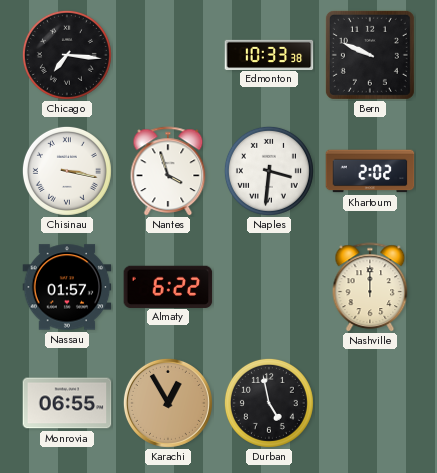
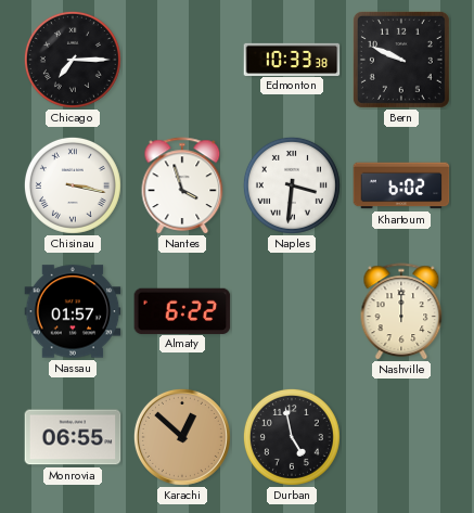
Chicago: 7:16 -> 7:15
Khartoum: 2:02 -> 6:02
Karachi: 12:55 -> 12:52
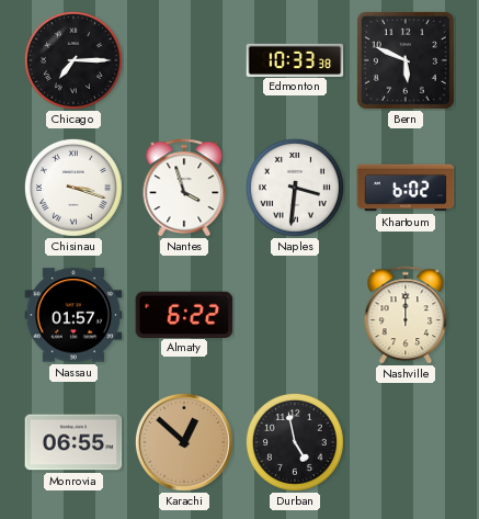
Bern: 9:49 -> 5:49
Chisinau: 3:17 -> 3:18
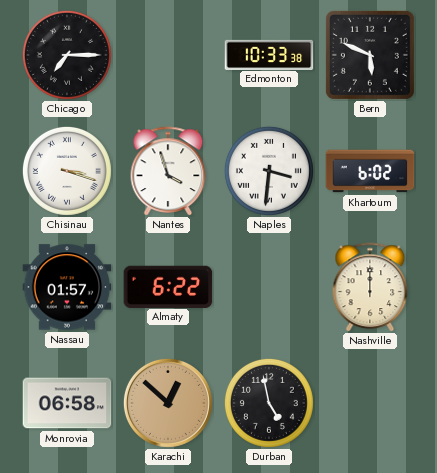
Monrovia: 06:55 -> 06:58
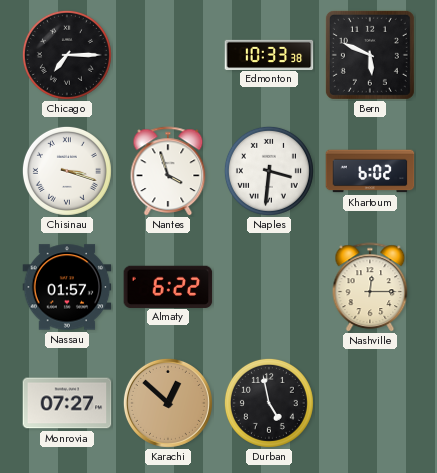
Nashville: 12:00 -> 12:15
Monrovia: 06:58 -> 07:27
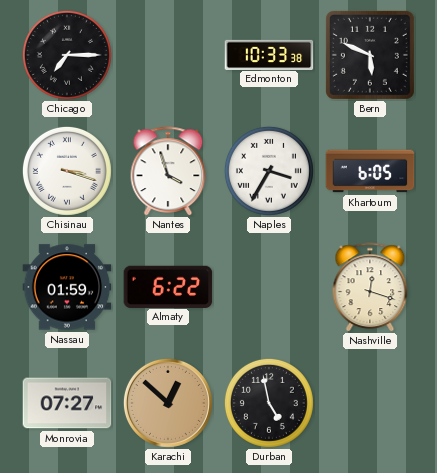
Naples: 3:31 -> 3:35
Khartoum: 6:02 -> 6:05
Nassau: 01:57 -> 01:59
Nashville: 12:15 -> 12:18
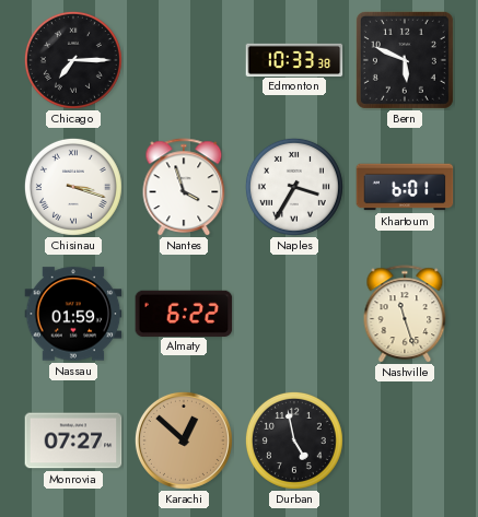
Khartoum: 6:05 -> 6:01
Nashville: 12:18 -> 11:27
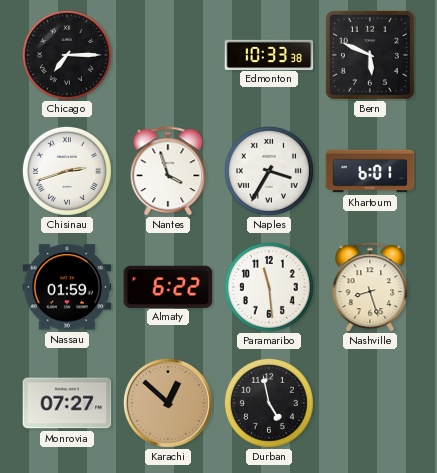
Chisinau: 3:18 -> 2:42
Paramaribo: none -> 11:29
Nashville: 11:27 -> 8:27
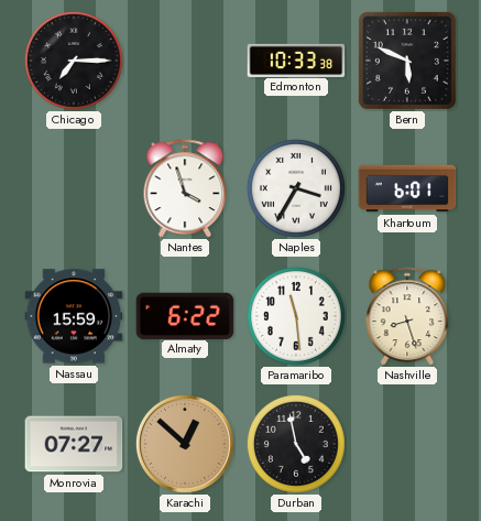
Chisinau: 2:42 -> none
Nassau: 01:59 -> 15:59
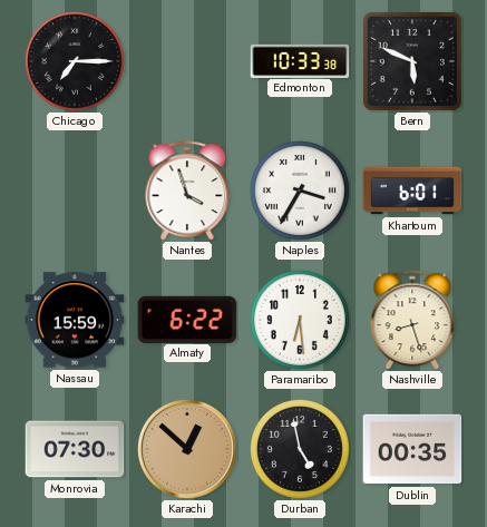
Paramaribo: 11:29 -> 6:29
Monrovia: 07:27 -> 07:30
Dublin: none -> 00:35
